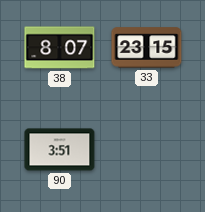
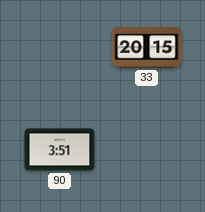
38: 8:07 -> none
33: 23:15 -> 20:15
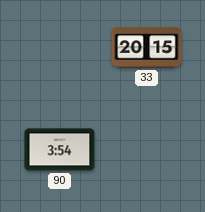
90: 3:51 -> 3:54
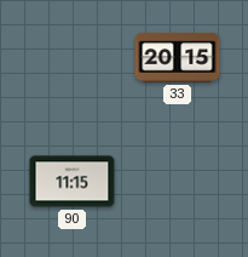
90: 3:54 -> 11:15
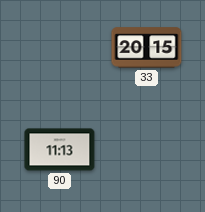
90: 11:15 -> 11:13
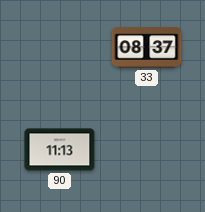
33: 20:15 -> 08:37
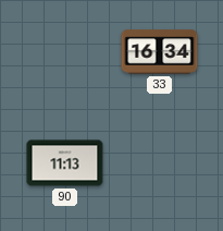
33: 08:37 -> 16:34
